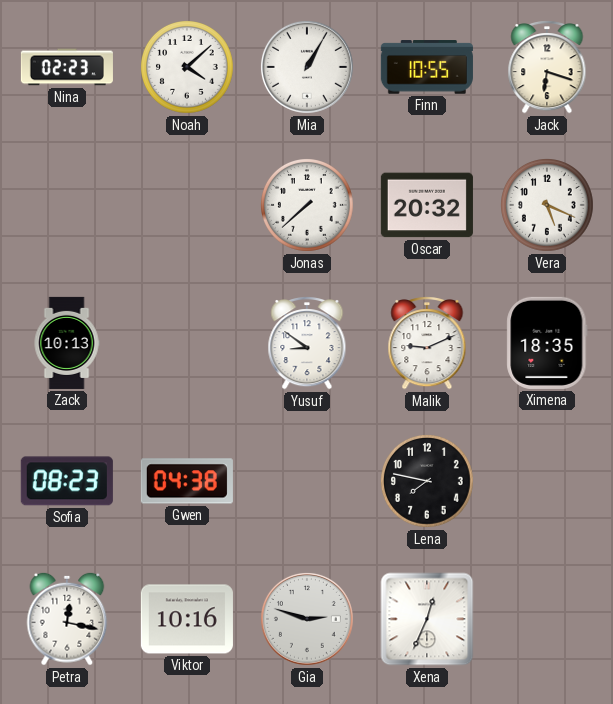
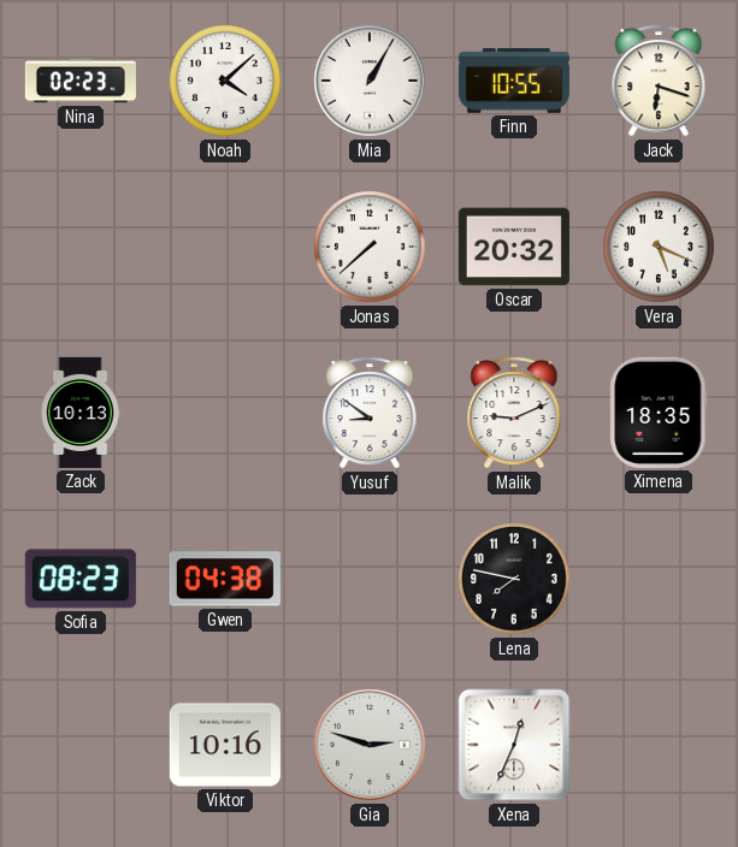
Petra: 12:17 -> none
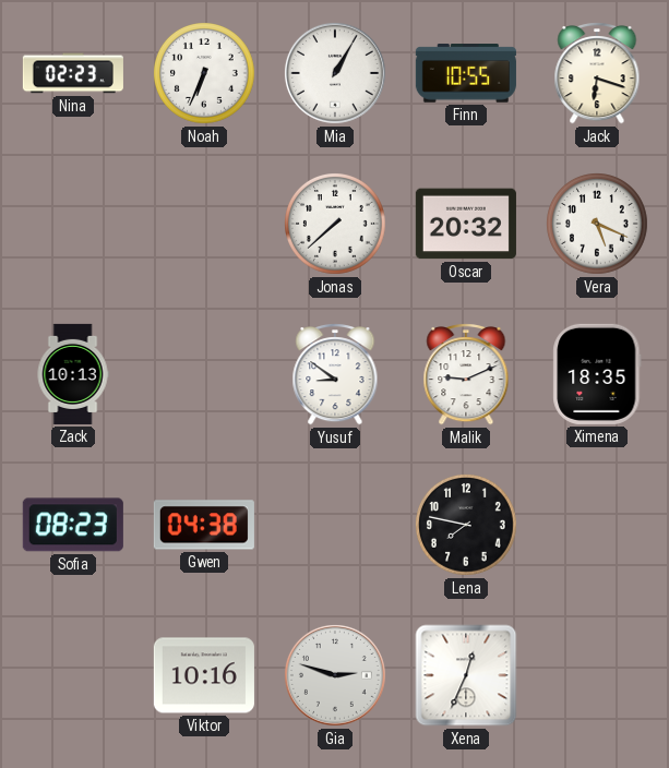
Noah: 4:08 -> 6:34
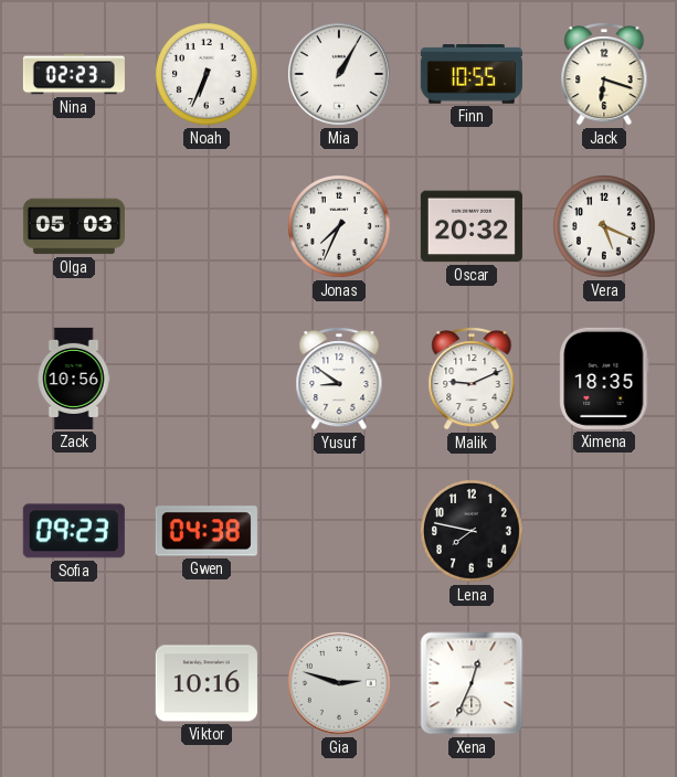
Olga: none -> 05:03
Jonas: 7:38 -> 7:34
Zack: 10:13 -> 10:56
Sofia: 08:23 -> 09:23
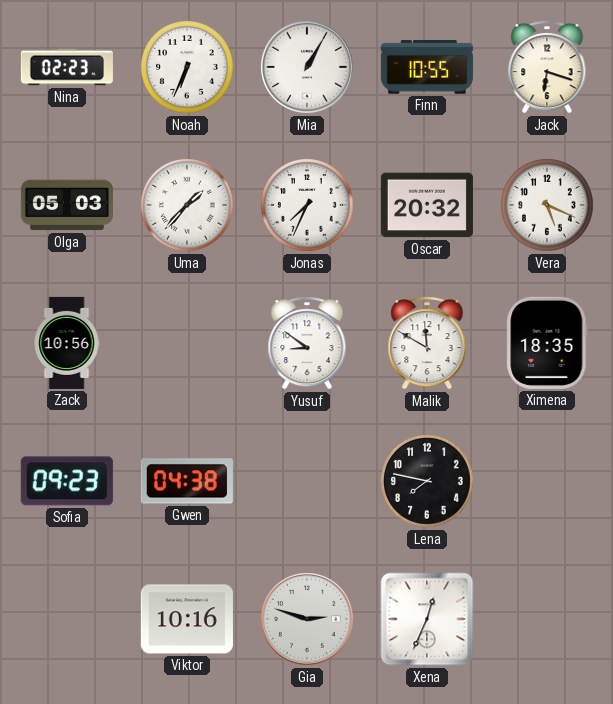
Uma: none -> 1:37
Malik: 9:11 -> 11:50
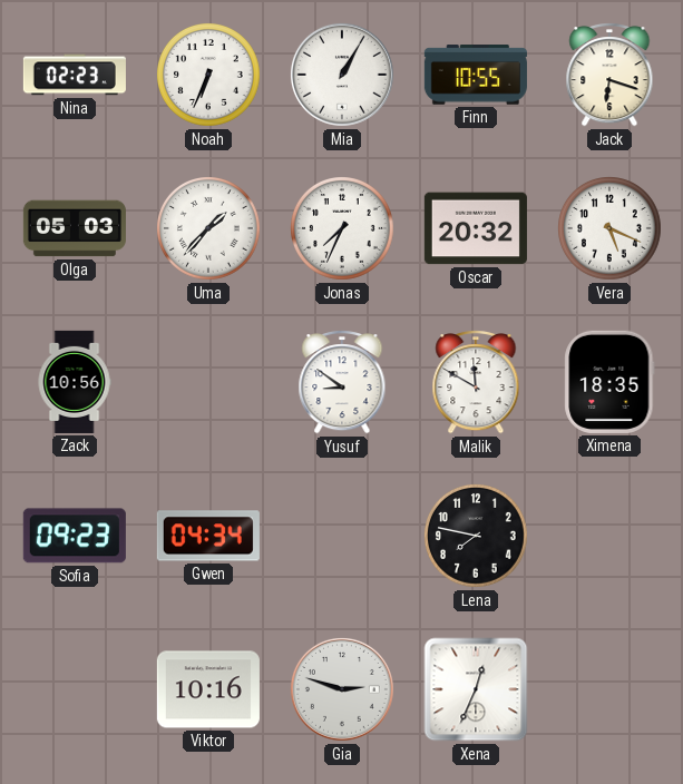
Gwen: 04:38 -> 04:34
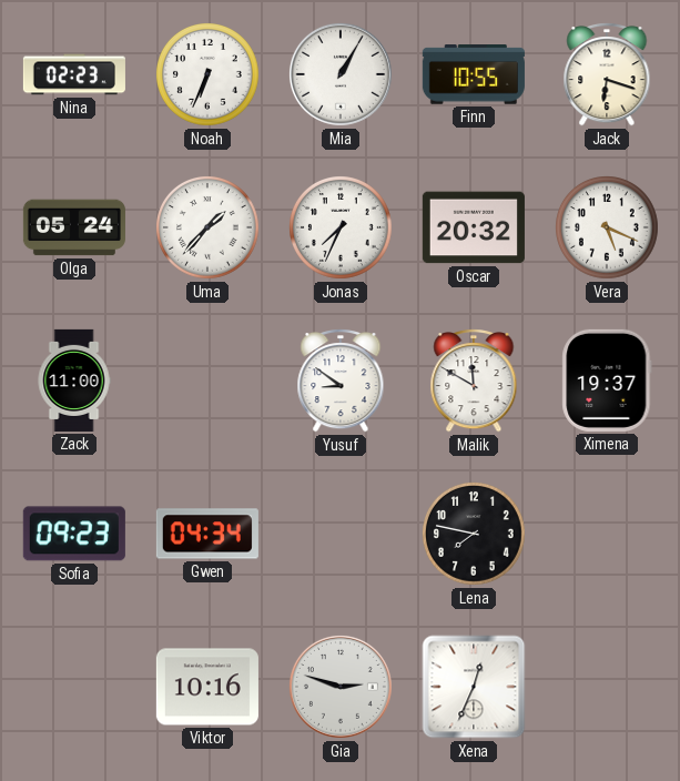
Olga: 05:03 -> 05:24
Zack: 10:56 -> 11:00
Ximena: 18:35 -> 19:37
